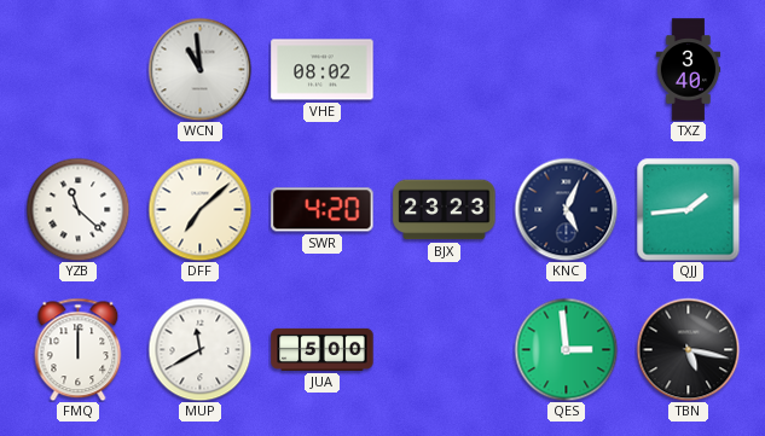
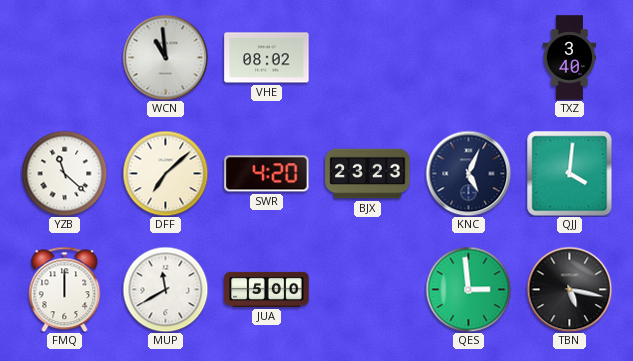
QJJ: 1:44 -> 4:01
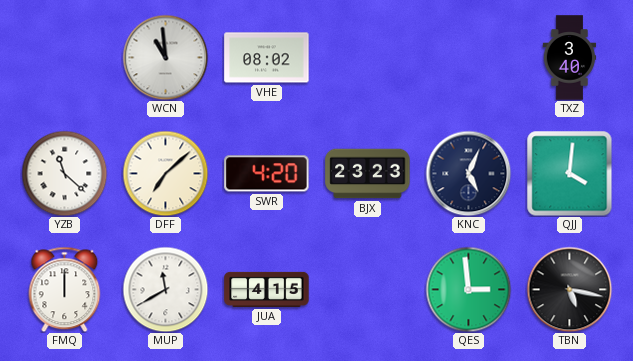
JUA: 5:00 -> 4:15
